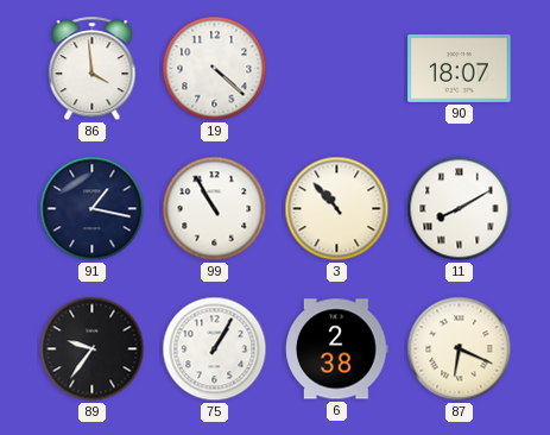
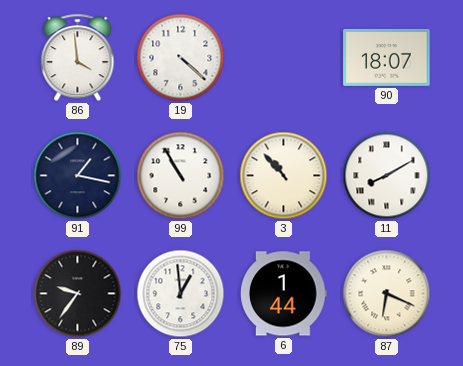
75: 1:05 -> 12:59
6: 2:38 -> 1:44
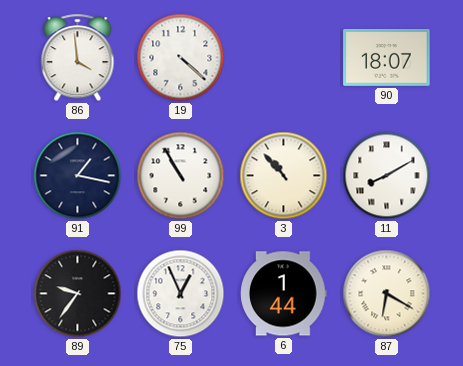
75: 12:59 -> 12:56
87: 6:19 -> 6:20
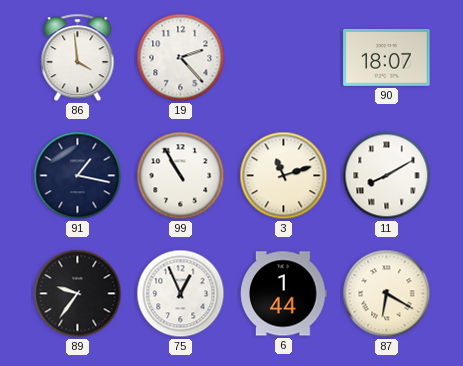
19: 4:22 -> 2:23
3: 10:53 -> 11:12
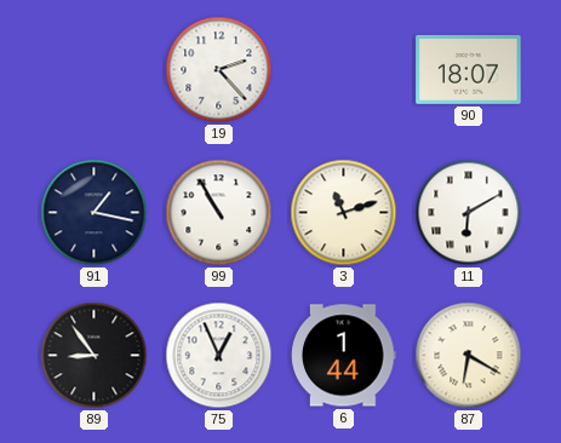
86: 3:59 -> none
11: 8:10 -> 6:10
89: 9:36 -> 8:54
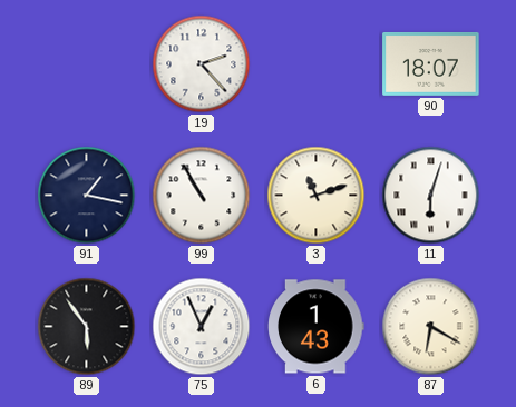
11: 6:10 -> 6:03
89: 8:54 -> 5:54
6: 1:44 -> 1:43
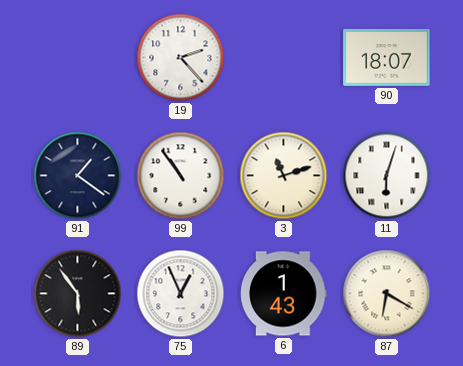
91: 1:17 -> 1:21
99: 10:55 -> 10:54
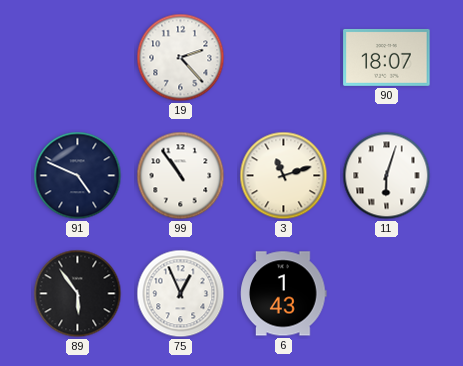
91: 1:21 -> 4:49
87: 6:20 -> none
